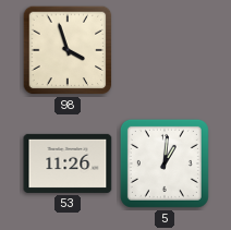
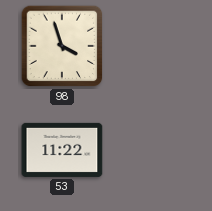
53: 11:26 -> 11:22
5: 1:01 -> none
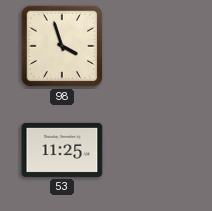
53: 11:22 -> 11:25
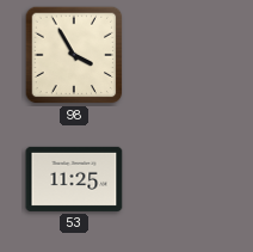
98: 3:57 -> 3:55
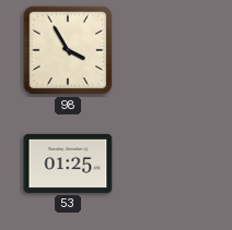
53: 11:25 -> 01:25
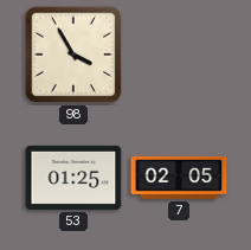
7: none -> 02:05
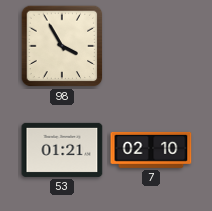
53: 01:25 -> 01:21
7: 02:05 -> 02:10
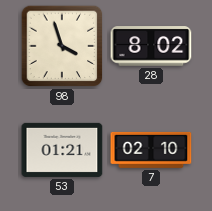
98: 3:55 -> 3:57
28: none -> 8:02
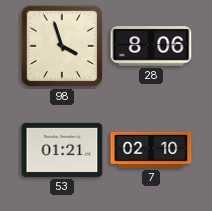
28: 8:02 -> 8:06
